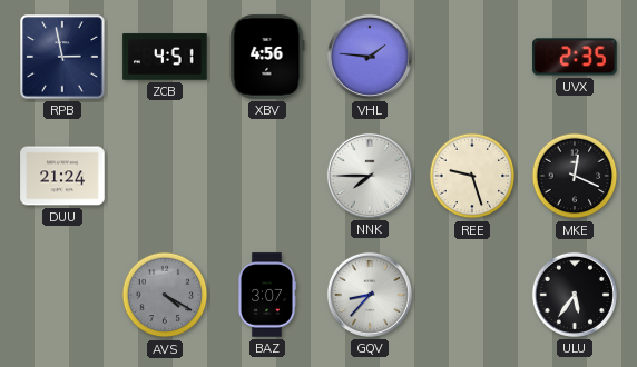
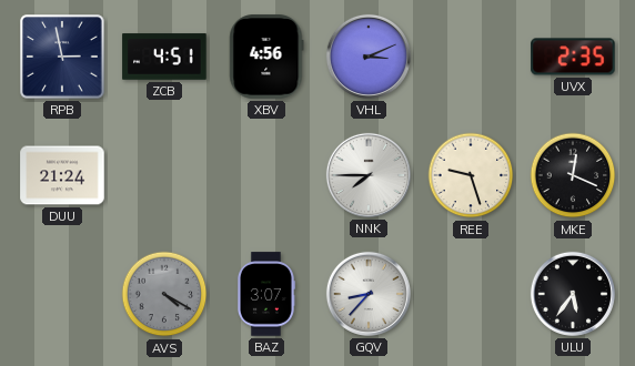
VHL: 1:46 -> 3:11
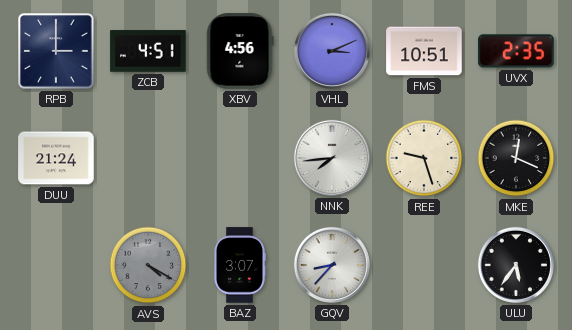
RPB: 2:58 -> 3:00
FMS: none -> 10:51
NNK: 7:45 -> 7:44
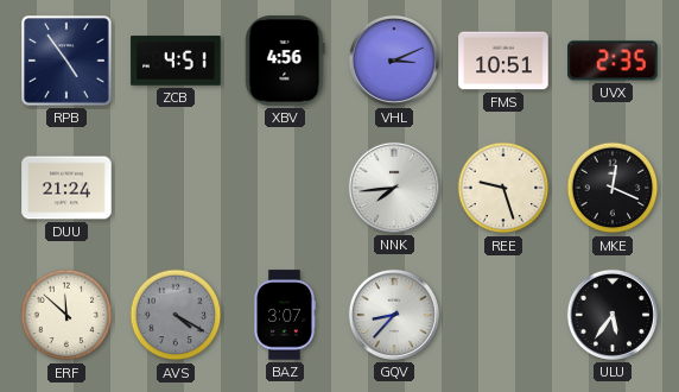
RPB: 3:00 -> 4:54
ERF: none -> 11:52
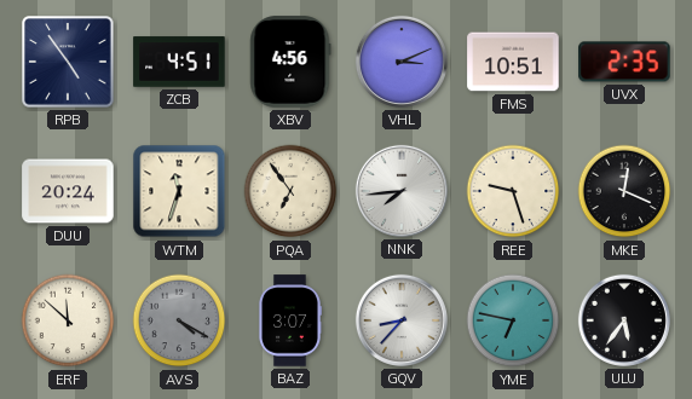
DUU: 21:24 -> 20:24
WTM: none -> 11:33
PQA: none -> 6:54
YME: none -> 6:47
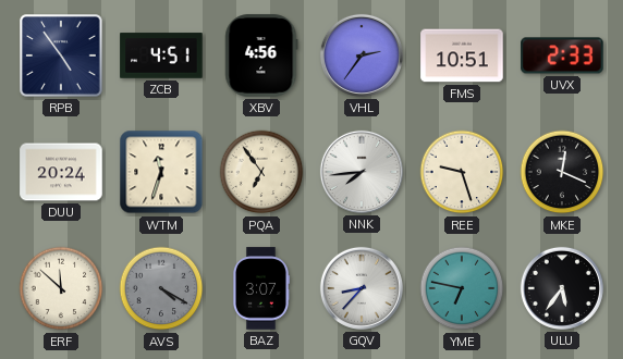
VHL: 3:11 -> 2:36
UVX: 2:35 -> 2:33
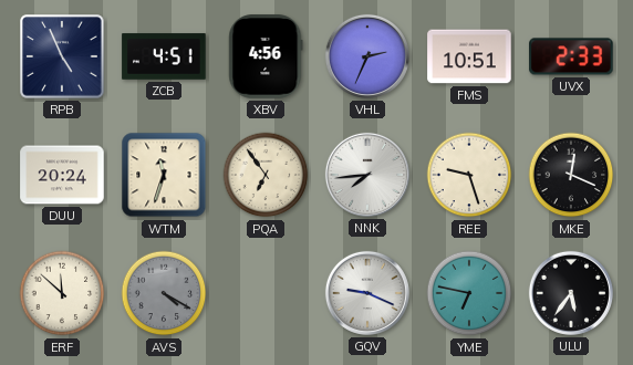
RPB: 4:54 -> 4:56
VHL: 2:36 -> 2:34
BAZ: 3:07 -> none
GQV: 8:37 -> 9:19
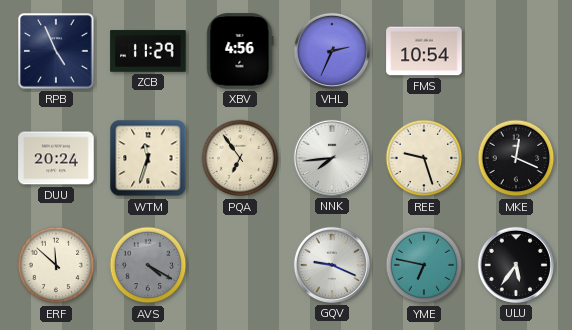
ZCB: 4:51 -> 11:29
FMS: 10:51 -> 10:54
UVX: 2:33 -> none
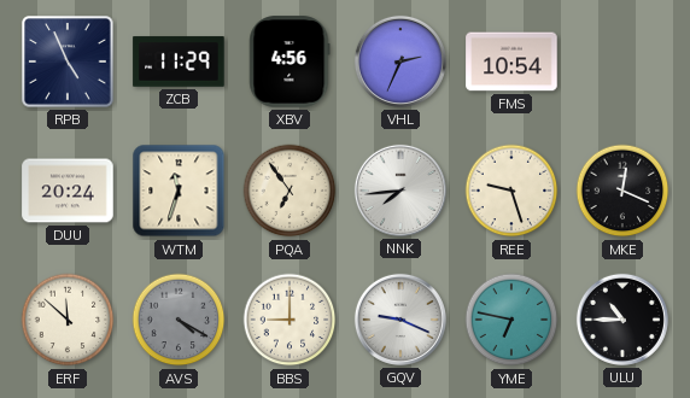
BBS: none -> 9:00
ULU: 5:36 -> 10:45
